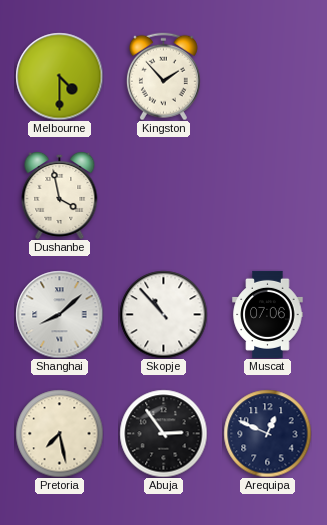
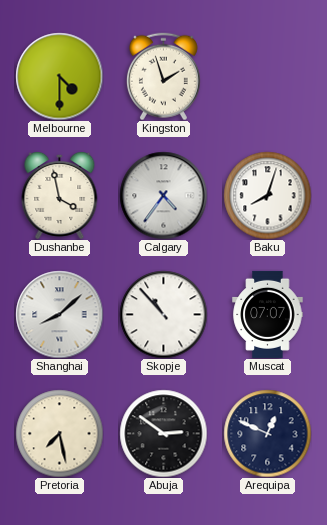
Kingston: 1:53 -> 1:57
Calgary: none -> 4:36
Baku: none -> 8:03
Muscat: 07:06 -> 07:07
Abuja: 2:54 -> 2:51
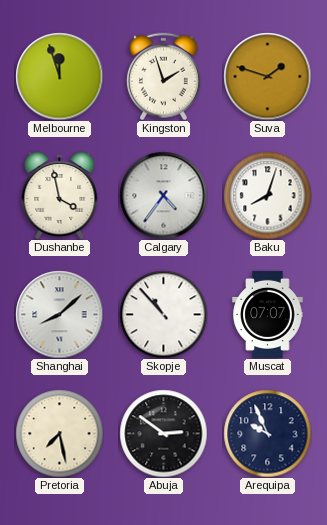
Melbourne: 4:30 -> 11:57
Suva: none -> 1:48
Arequipa: 12:49 -> 9:56
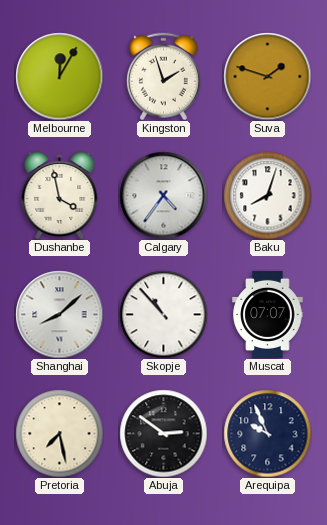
Melbourne: 11:57 -> 12:05
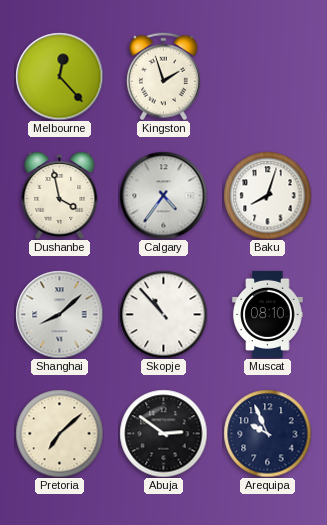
Melbourne: 12:05 -> 12:23
Suva: 1:48 -> none
Muscat: 07:07 -> 08:10
Pretoria: 7:28 -> 7:08
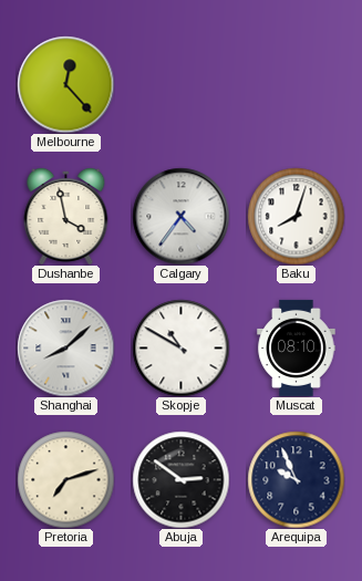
Kingston: 1:57 -> none
Skopje: 10:53 -> 10:50
Pretoria: 7:08 -> 7:12
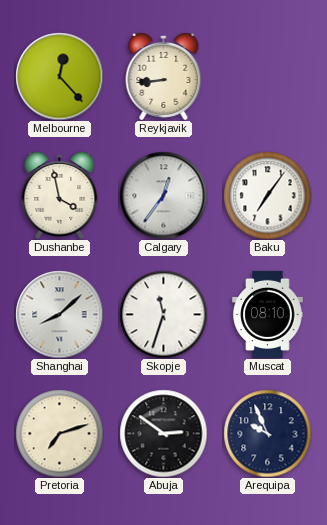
Reykjavik: none -> 8:44
Calgary: 4:36 -> 12:36
Baku: 8:03 -> 7:06
Skopje: 10:50 -> 11:33
